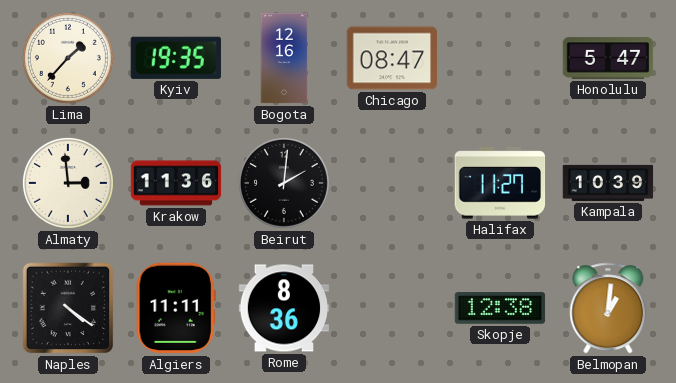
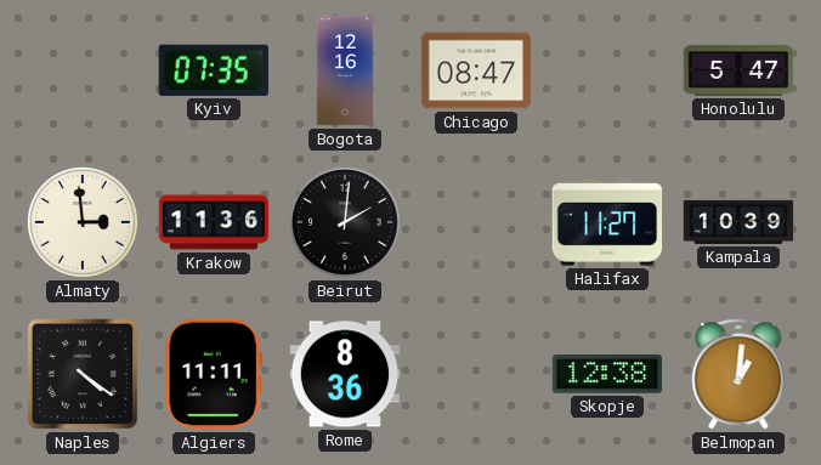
Lima: 1:37 -> none
Kyiv: 19:35 -> 07:35
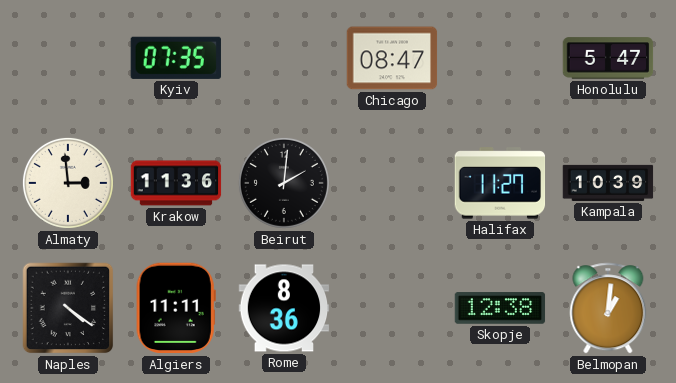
Bogota: 12:16 -> none
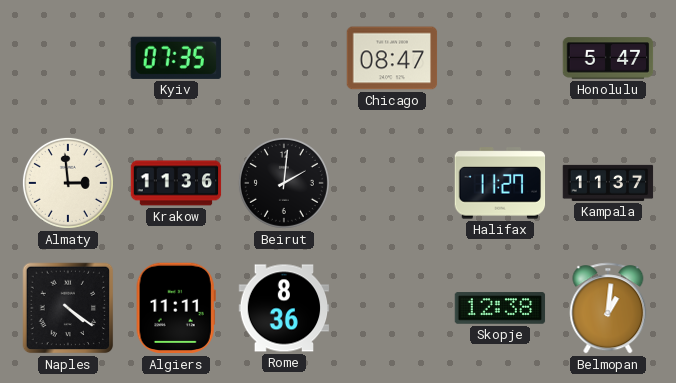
Kampala: 10:39 -> 11:37
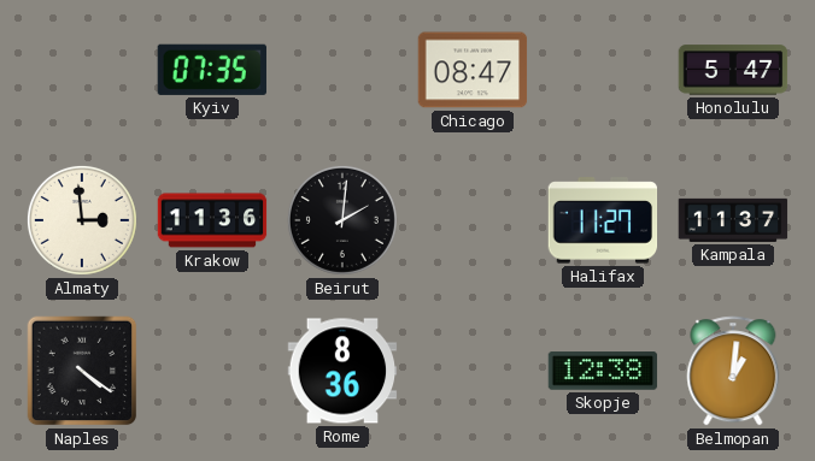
Algiers: 11:11 -> none
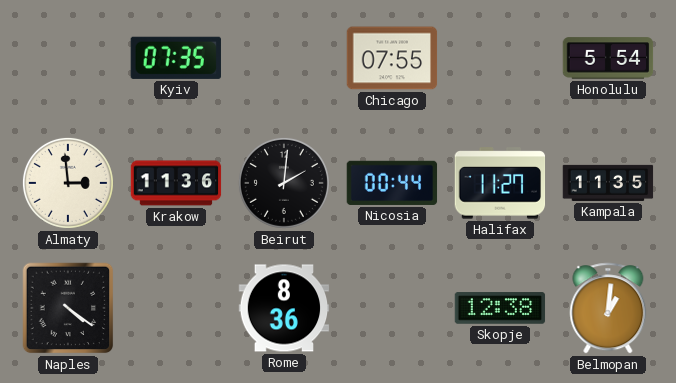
Chicago: 08:47 -> 07:55
Honolulu: 5:47 -> 5:54
Nicosia: none -> 00:44
Kampala: 11:37 -> 11:35
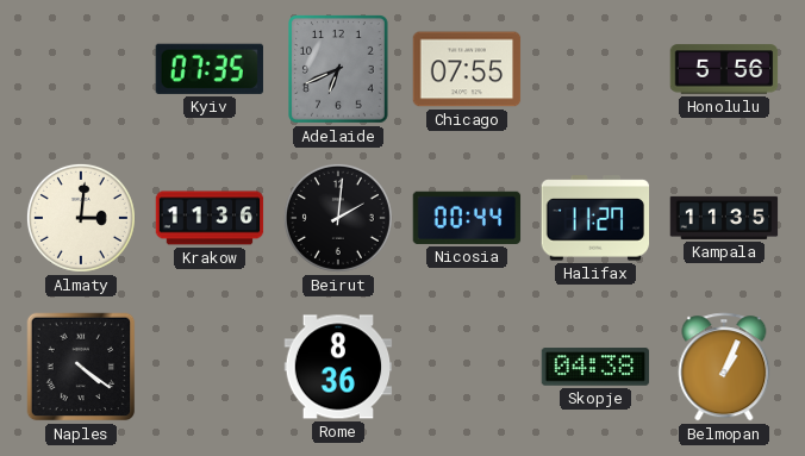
Adelaide: none -> 6:41
Honolulu: 5:54 -> 5:56
Almaty: 2:59 -> 3:01
Skopje: 12:38 -> 04:38
Belmopan: 1:01 -> 1:04
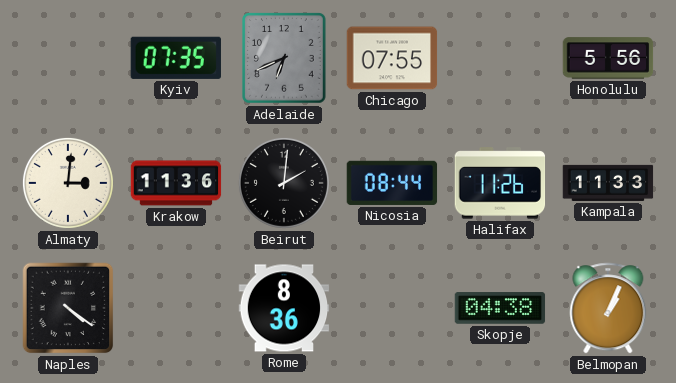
Nicosia: 00:44 -> 08:44
Halifax: 11:27 -> 11:26
Kampala: 11:35 -> 11:33
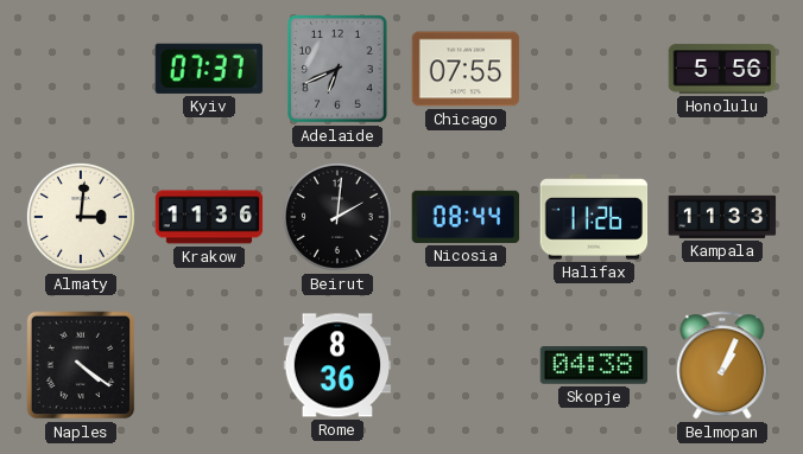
Kyiv: 07:35 -> 07:37
